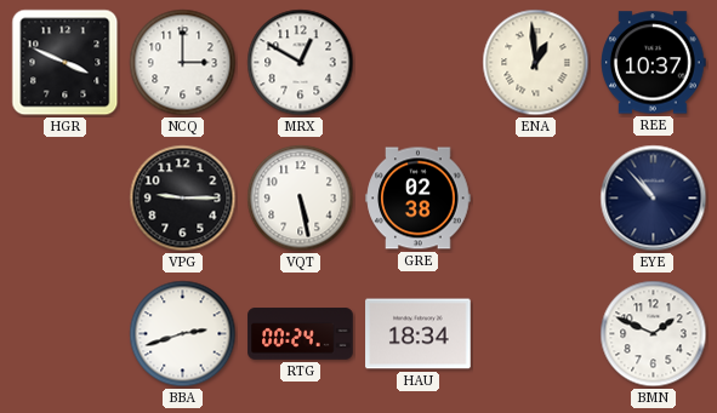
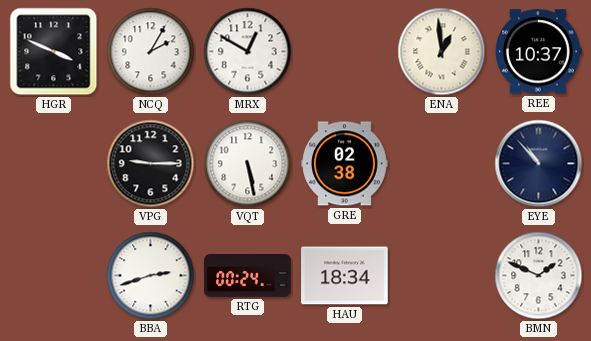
NCQ: 3:00 -> 2:05
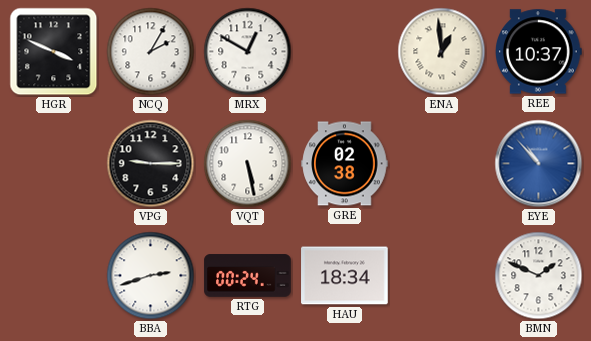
EYE dial: navy -> blue
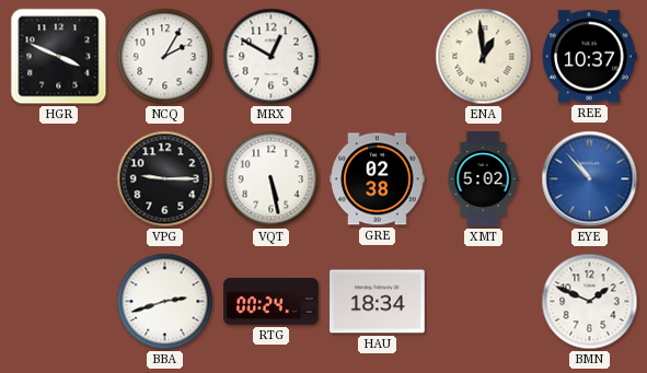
XMT: none -> 5:02
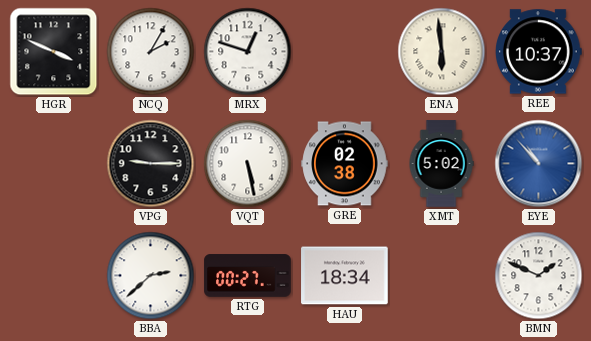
MRX: 12:50 -> 12:48
ENA: 12:59 -> 5:59
BBA: 2:42 -> 2:38
RTG: 00:24 -> 00:27
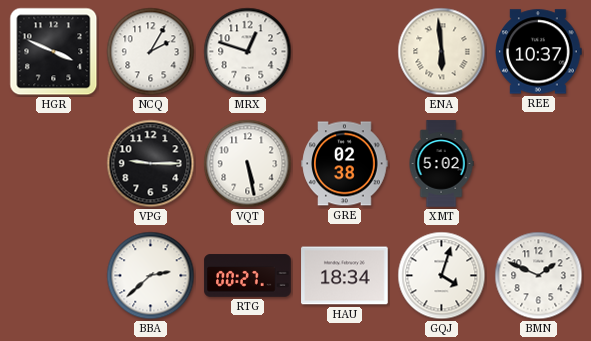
EYE: 10:53 -> none
GQJ: none -> 4:03
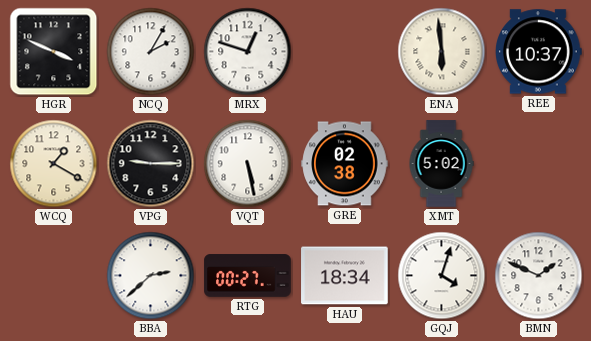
WCQ: none -> 1:20
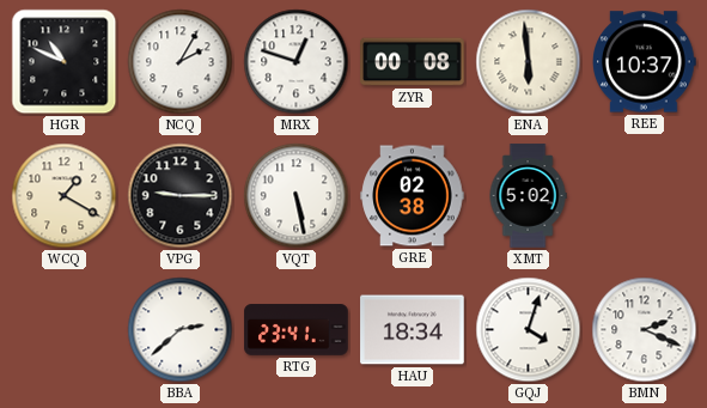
HGR: 3:49 -> 10:49
ZYR: none -> 00:08
RTG: 00:27 -> 23:41
BMN: 1:49 -> 2:19
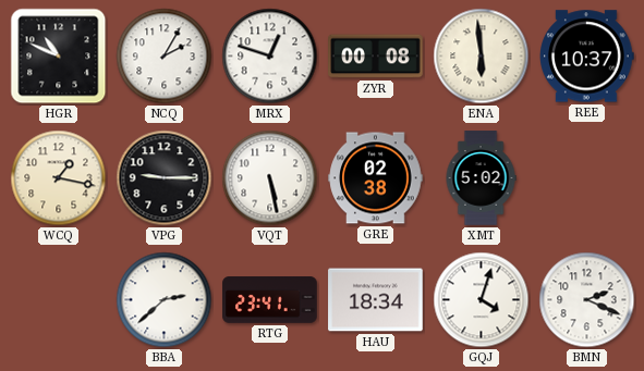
WCQ: 1:20 -> 1:17
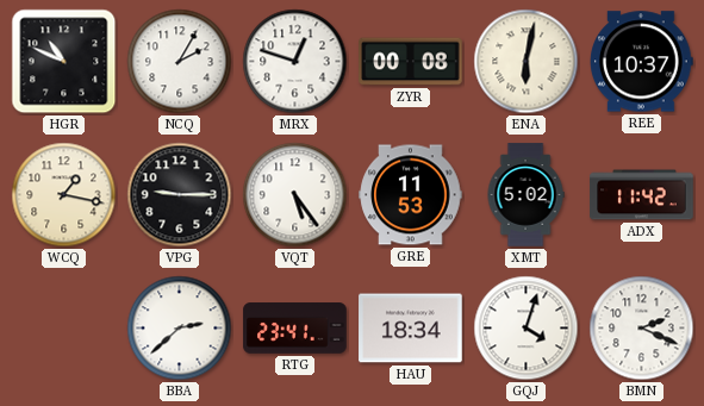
ENA: 5:59 -> 6:02
VQT: 5:28 -> 5:24
GRE: 02:38 -> 11:53
ADX: none -> 11:42
